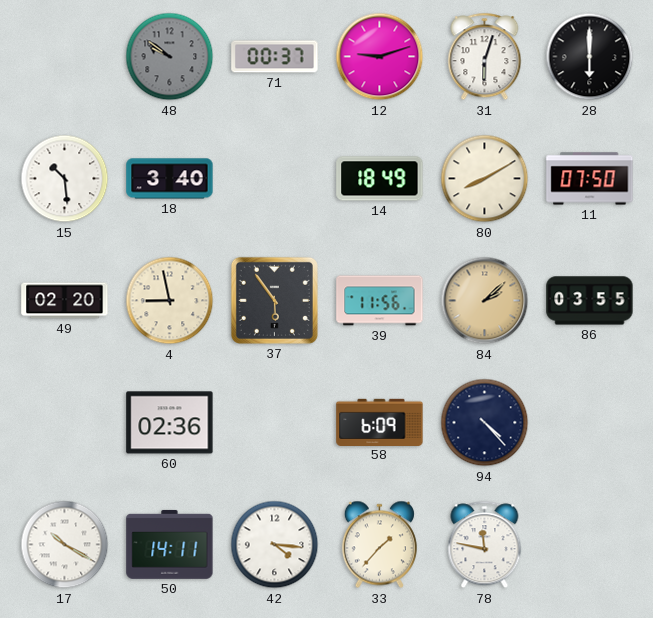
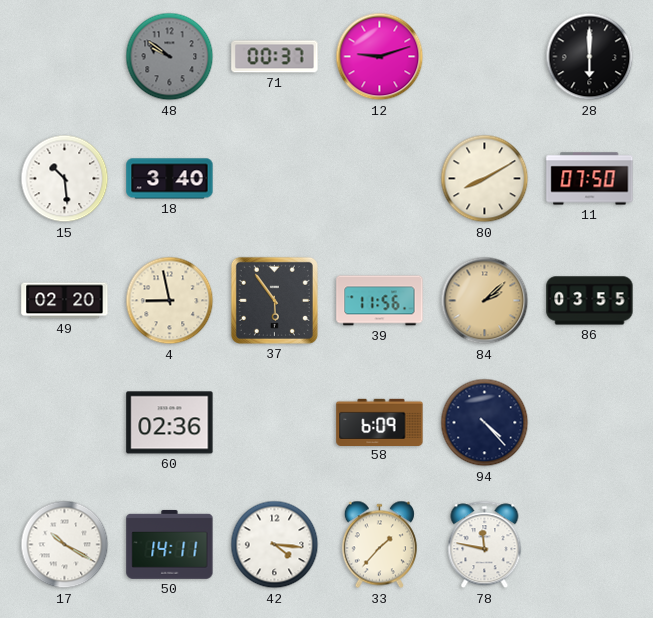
31: 6:03 -> none
14: 18:49 -> none
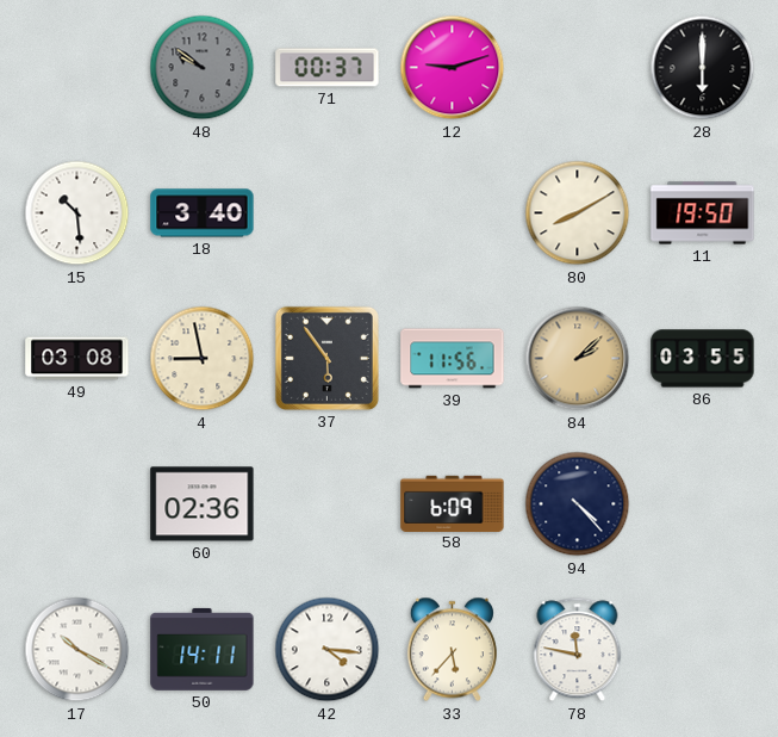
11: 07:50 -> 19:50
49: 02:20 -> 03:08
33: 1:37 -> 5:37
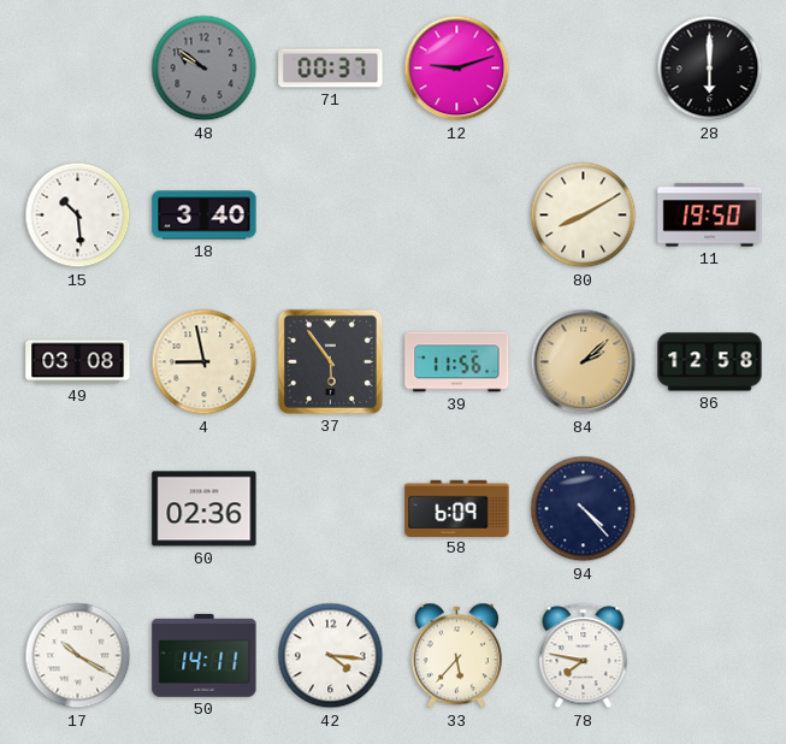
86: 03:55 -> 12:58
78: 11:47 -> 7:47
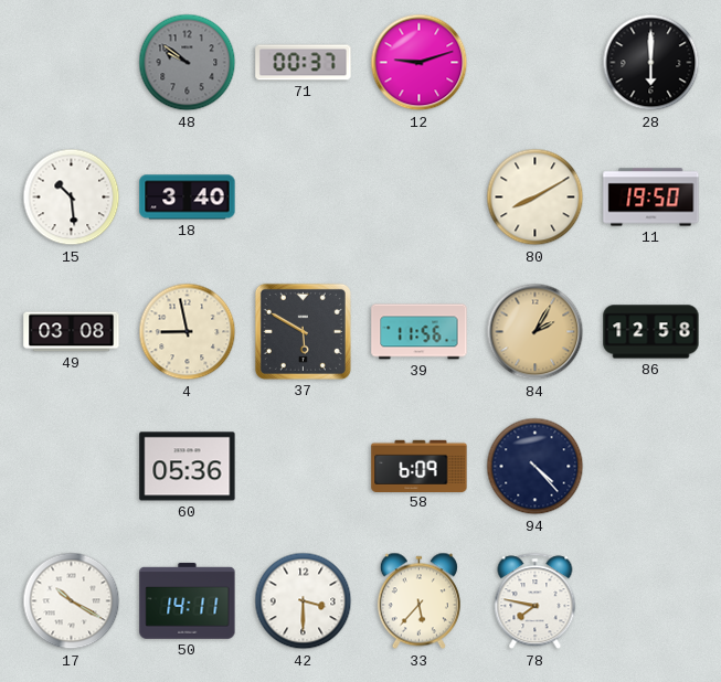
37: 5:54 -> 5:50
84: 2:08 -> 2:05
60: 02:36 -> 05:36
42: 4:16 -> 3:30
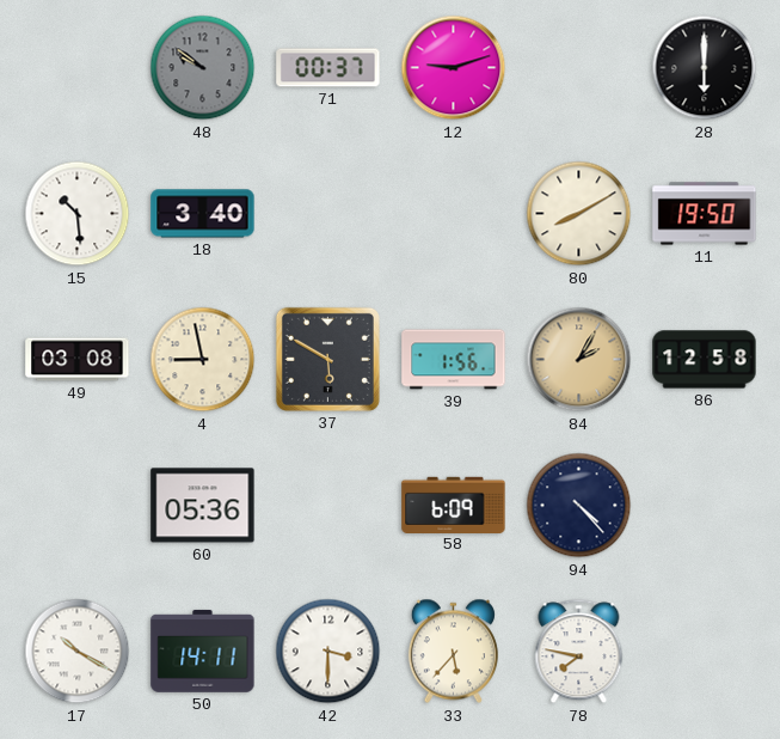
39: 11:56 -> 1:56
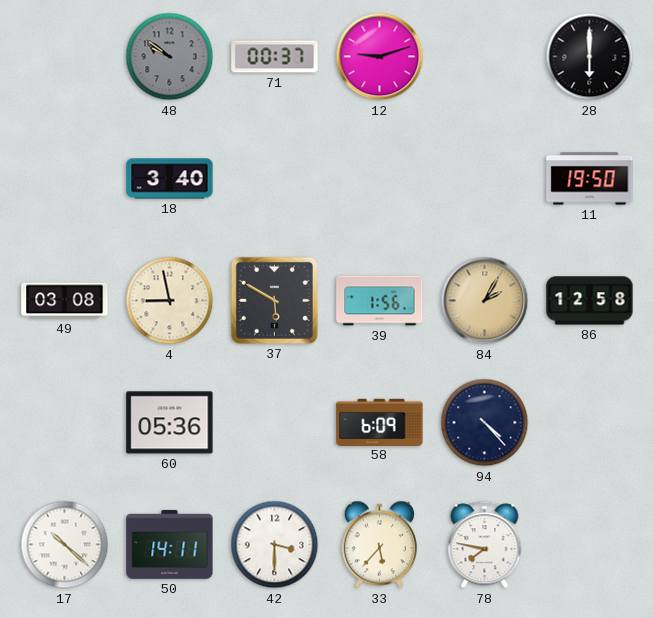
15: 10:29 -> none
80: 8:10 -> none
17: 10:20 -> 10:22
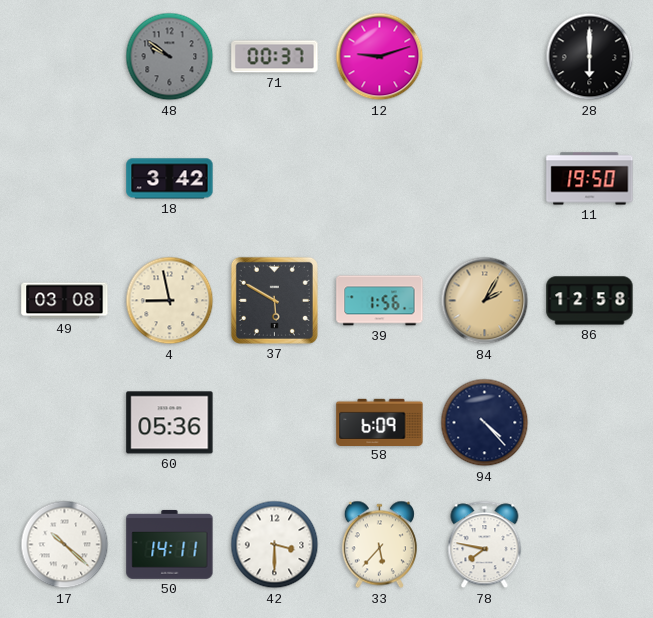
18: 3:40 -> 3:42
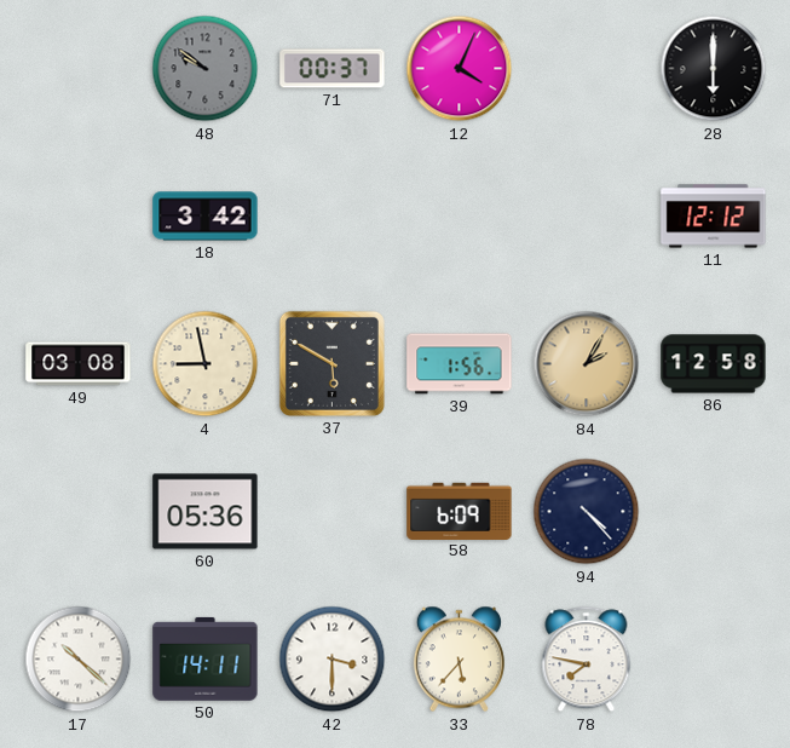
12: 9:12 -> 4:04
11: 19:50 -> 12:12
